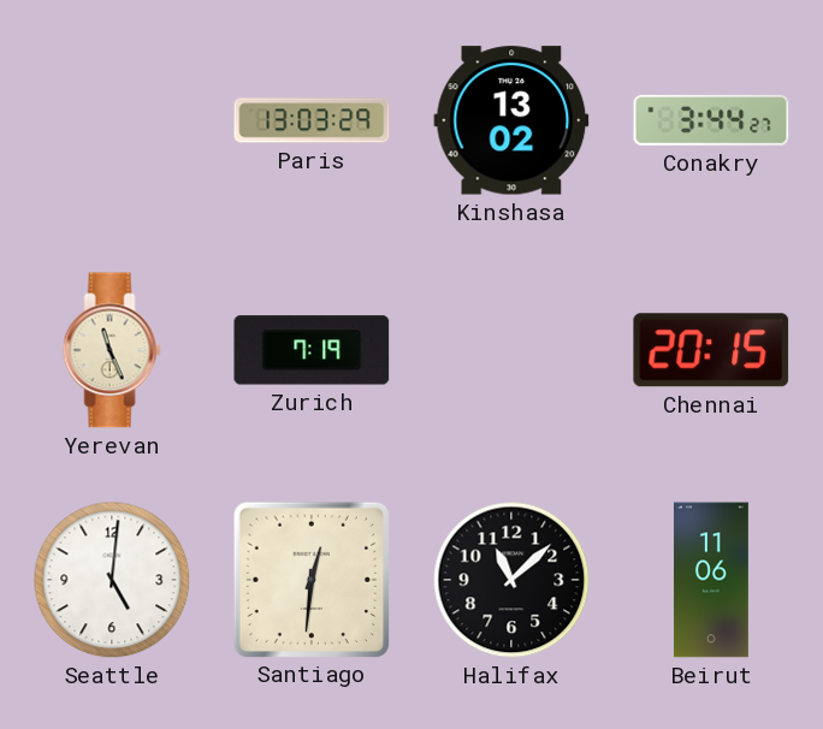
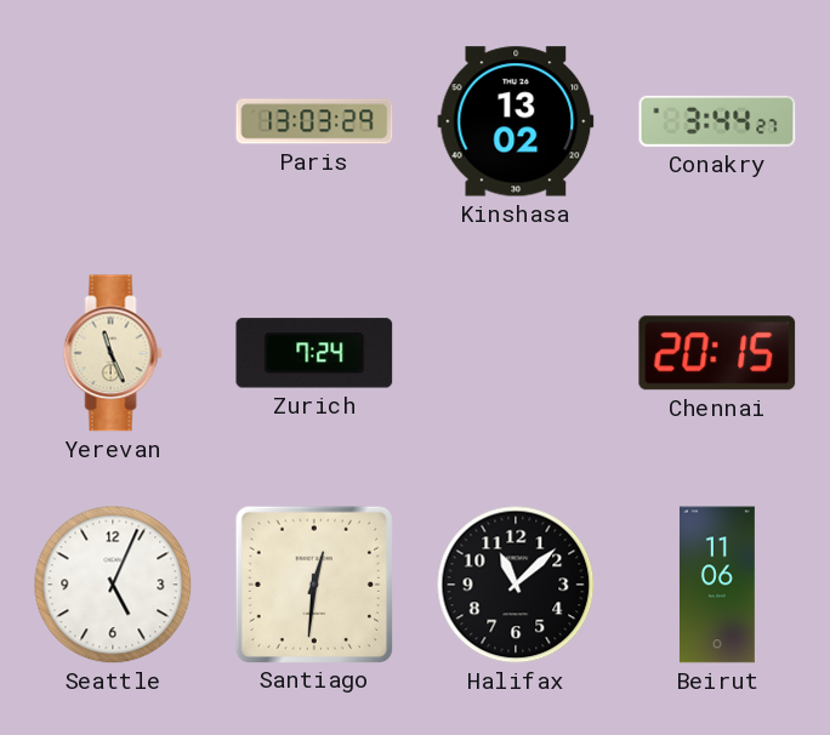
Zurich: 7:19 -> 7:24
Seattle: 5:01 -> 5:04
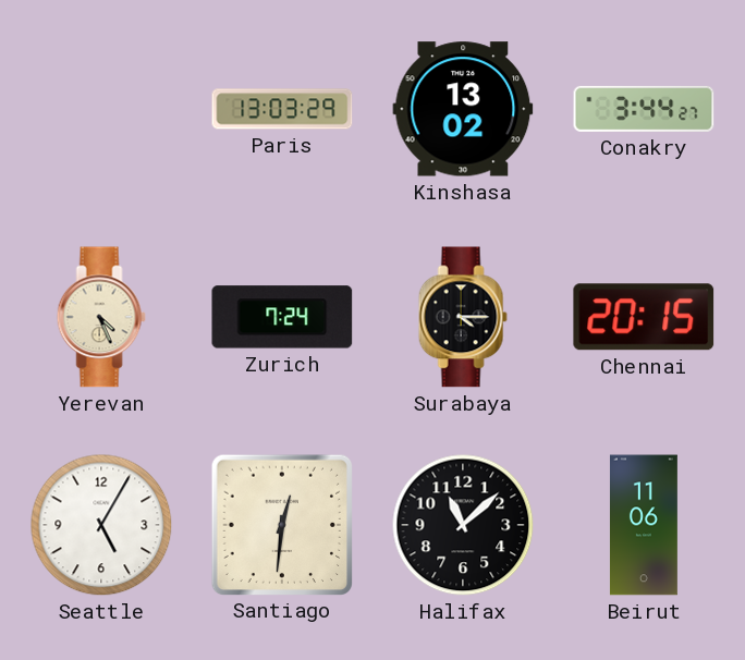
Yerevan: 11:26 -> 4:26
Surabaya: none -> 4:15
Seattle: 5:04 -> 5:05
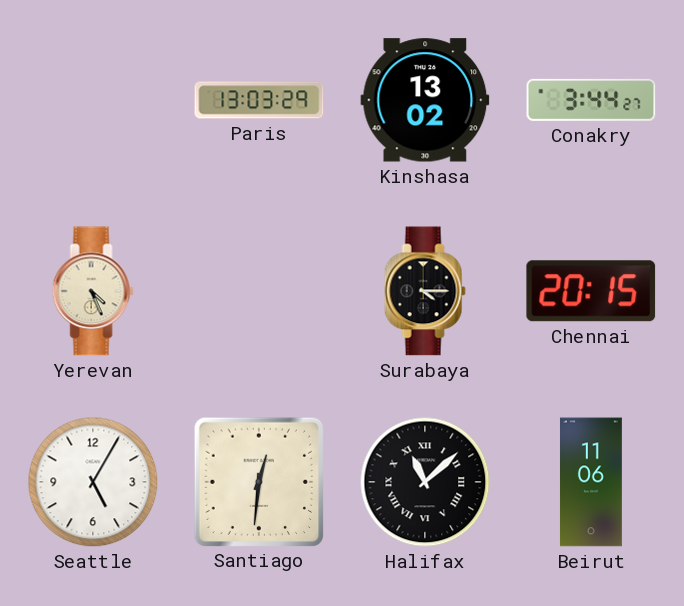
Zurich: 7:24 -> none
Halifax numerals: Arabic -> Roman
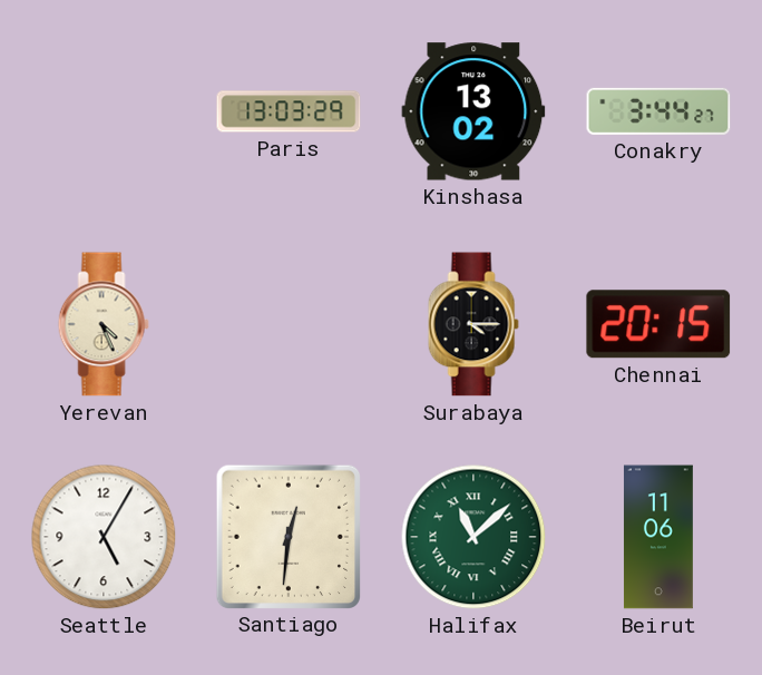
Halifax dial: black -> green
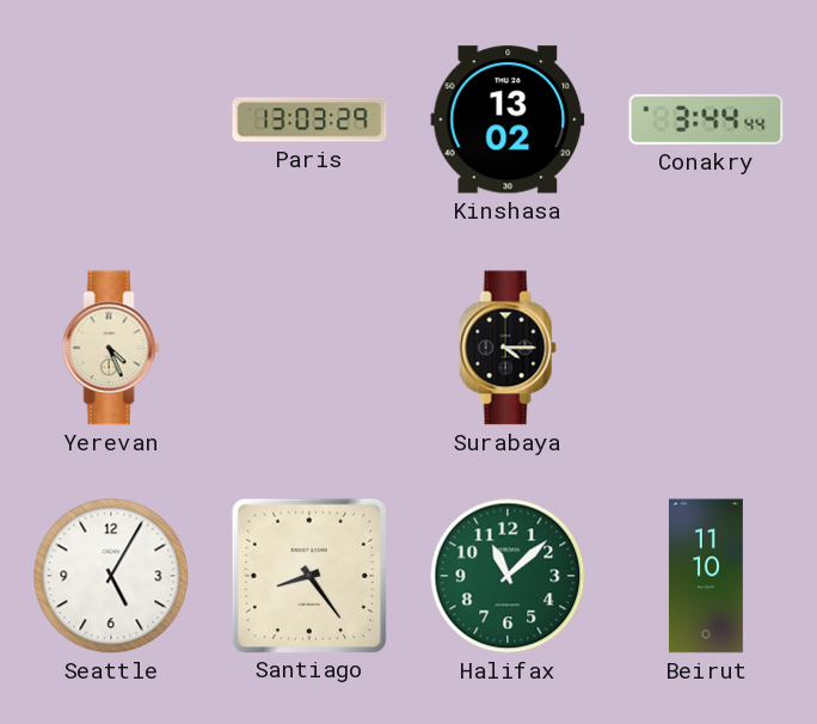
Conakry: 3:44:27 -> 3:44:44
Chennai: 20:15 -> none
Santiago: 12:31 -> 8:24
Halifax numerals: Roman -> Arabic
Beirut: 11:06 -> 11:10
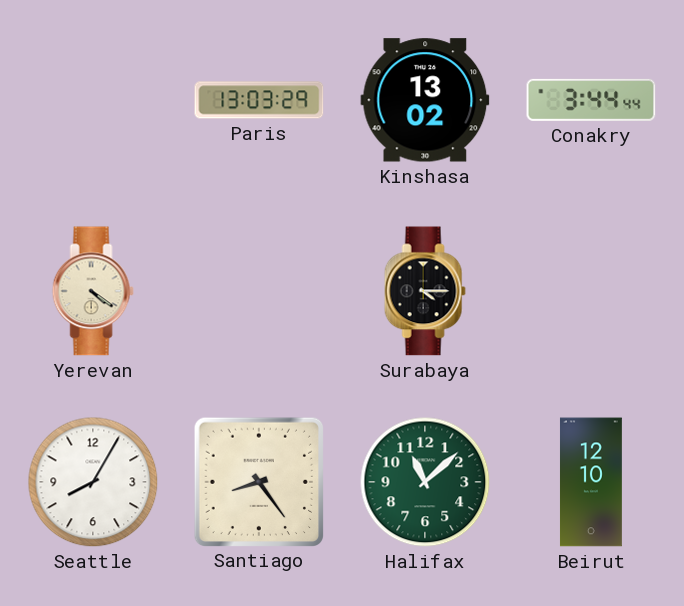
Yerevan: 4:26 -> 4:21
Seattle: 5:05 -> 8:05
Beirut: 11:10 -> 12:10
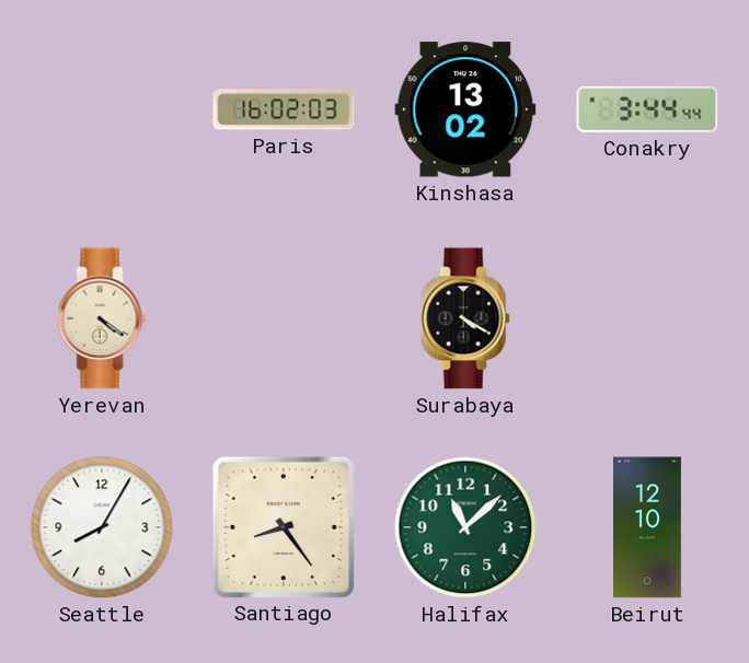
Paris: 13:03 -> 16:02
Surabaya: 4:15 -> 4:20
